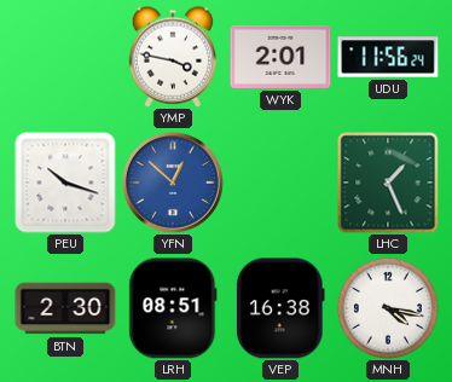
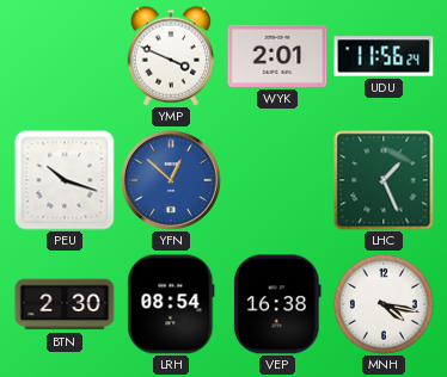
YMP: 3:47 -> 3:49
LRH: 08:51 -> 08:54
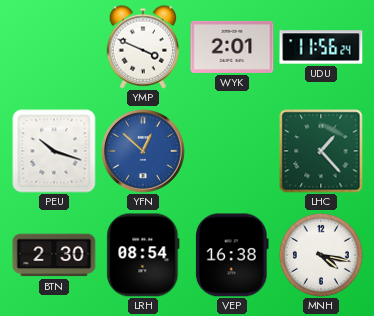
LHC: 1:26 -> 1:23
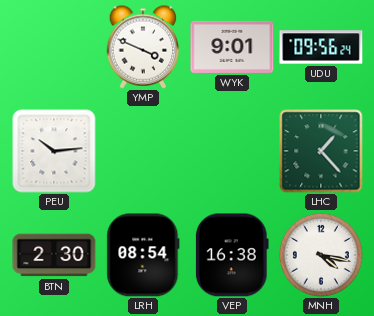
WYK: 2:01 -> 9:01
UDU: 11:56 -> 09:56
PEU: 10:18 -> 10:14
YFN: 12:52 -> none
